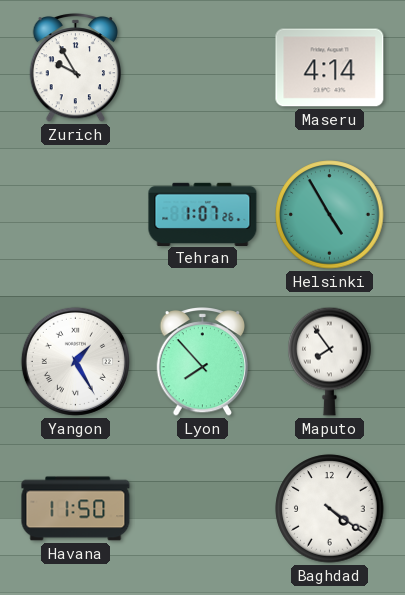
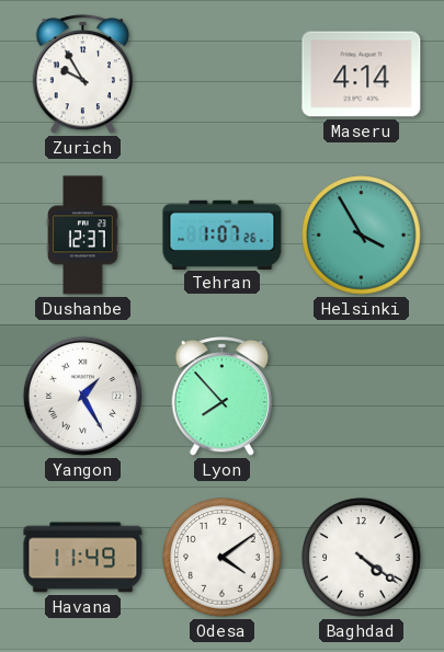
Dushanbe: none -> 12:37
Helsinki: 4:55 -> 3:55
Maputo: 7:54 -> none
Havana: 11:50 -> 11:49
Odesa: none -> 4:09
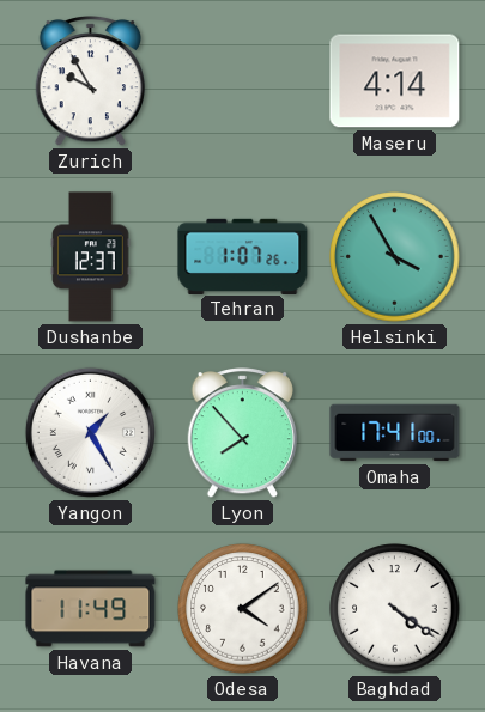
Omaha: none -> 17:41
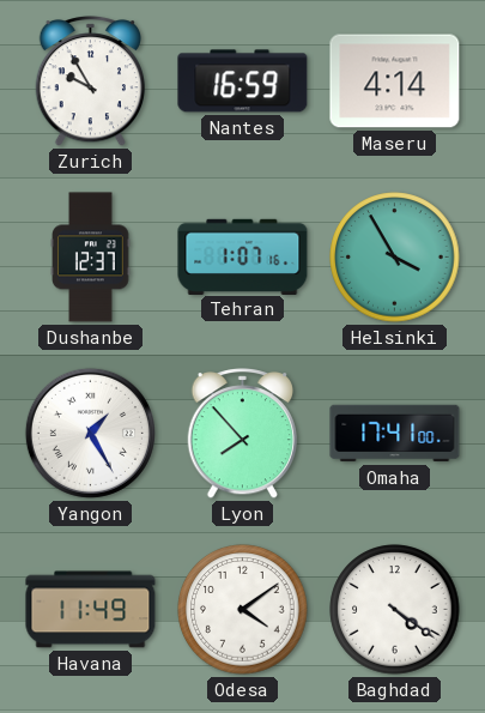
Nantes: none -> 16:59
Tehran: 1:07:26 -> 1:07:16
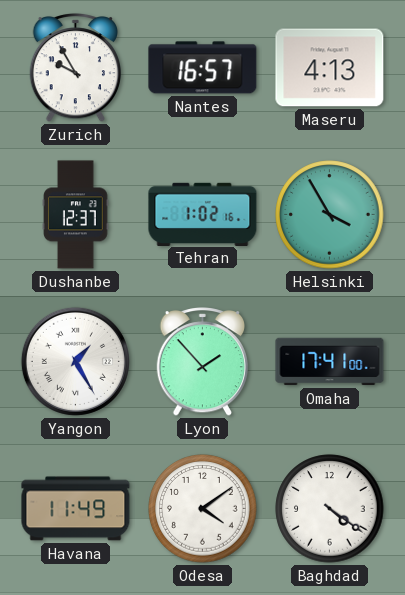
Nantes: 16:59 -> 16:57
Maseru: 4:14 -> 4:13
Tehran: 1:07 -> 1:02
Lyon: 7:53 -> 1:53
